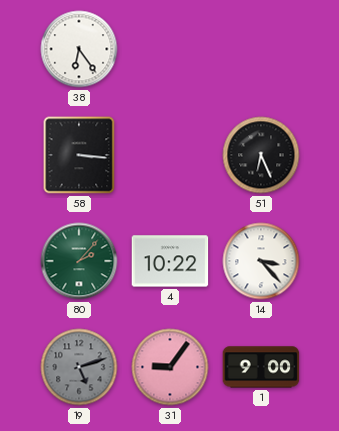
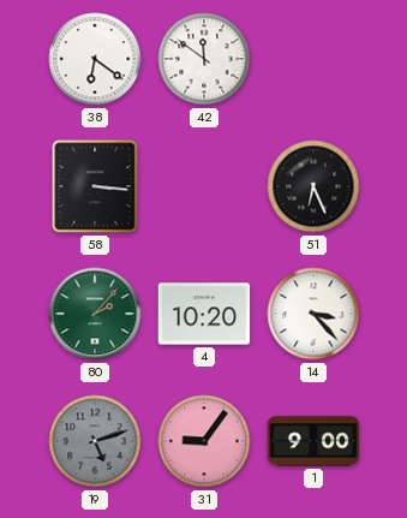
38: 6:24 -> 6:21
42: none -> 11:51
4: 10:22 -> 10:20
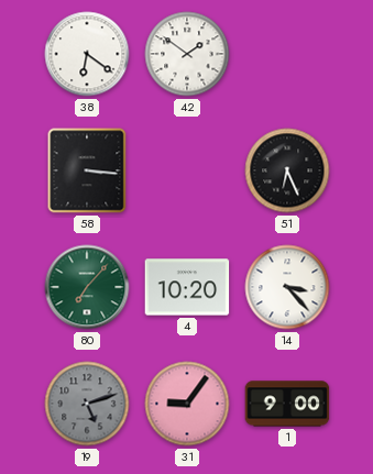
42: 11:51 -> 1:51
80: 2:07 -> 7:07
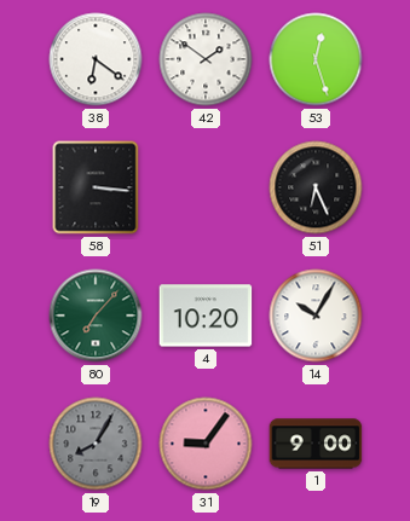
53: none -> 12:27
14: 3:23 -> 10:05
19: 5:12 -> 8:05
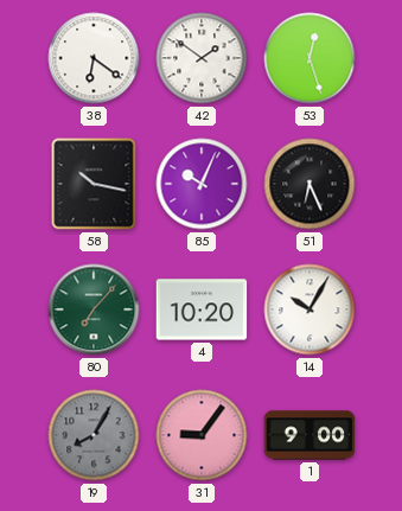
58: 3:16 -> 10:17
85: none -> 10:04
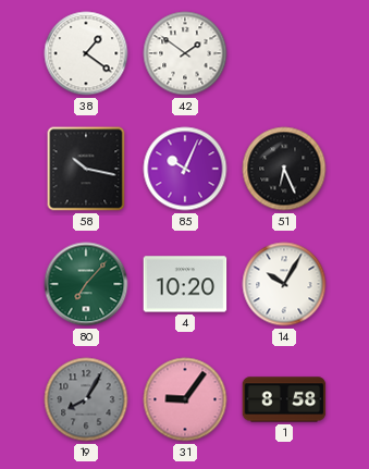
38: 6:21 -> 1:21
53: 12:27 -> none
1: 9:00 -> 8:58
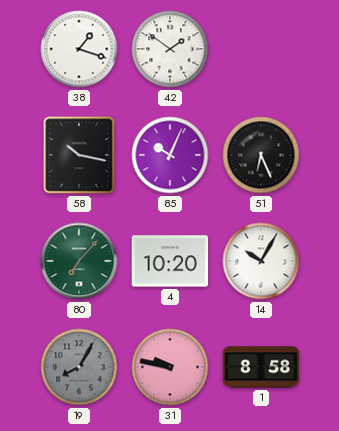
38: 1:21 -> 1:18
31: 9:06 -> 9:47
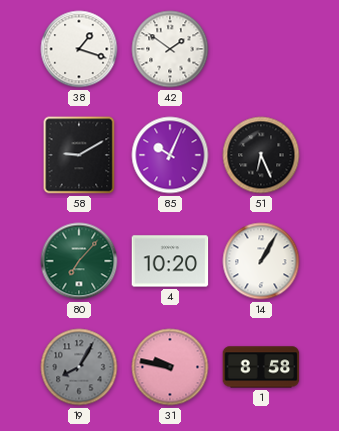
58: 10:17 -> 9:10
14: 10:05 -> 1:05
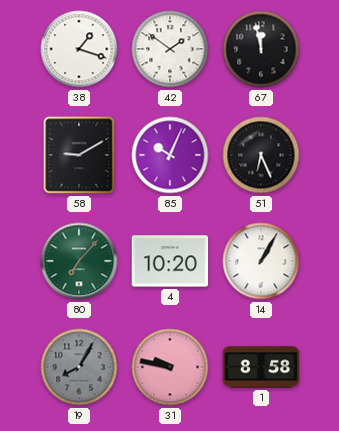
67: none -> 11:58
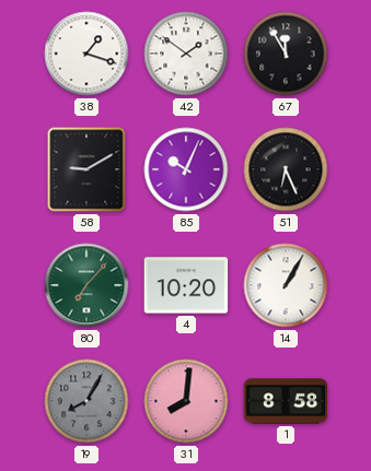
67: 11:58 -> 11:55
31: 9:47 -> 8:01
